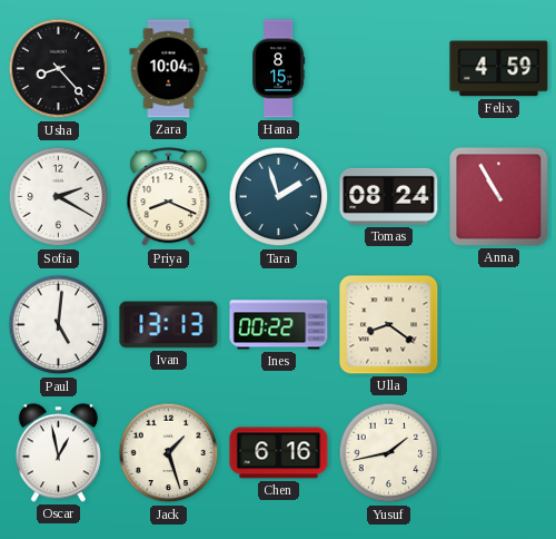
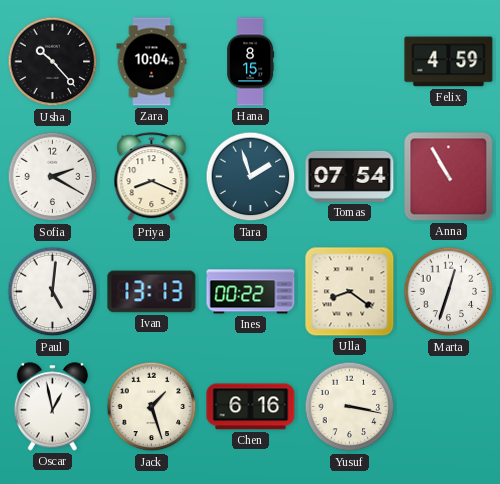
Usha: 8:23 -> 10:23
Tomas: 08:24 -> 07:54
Marta: none -> 12:33
Yusuf: 1:43 -> 3:17
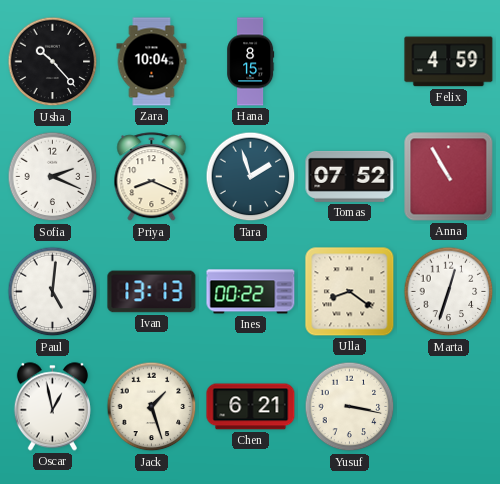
Sofia: 2:20 -> 2:19
Tomas: 07:54 -> 07:52
Chen: 6:16 -> 6:21
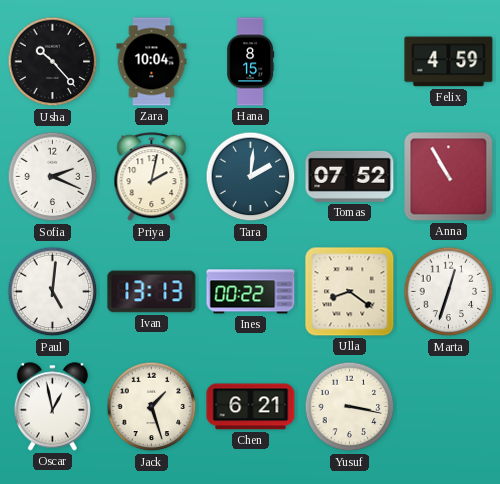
Priya: 8:19 -> 2:02
Tara: 1:57 -> 2:01
